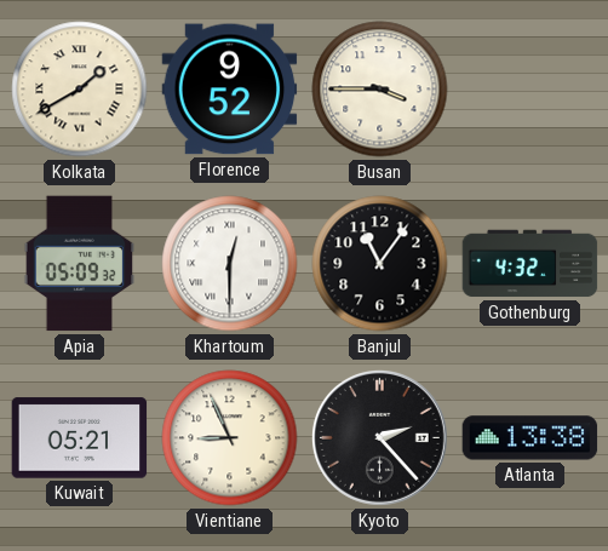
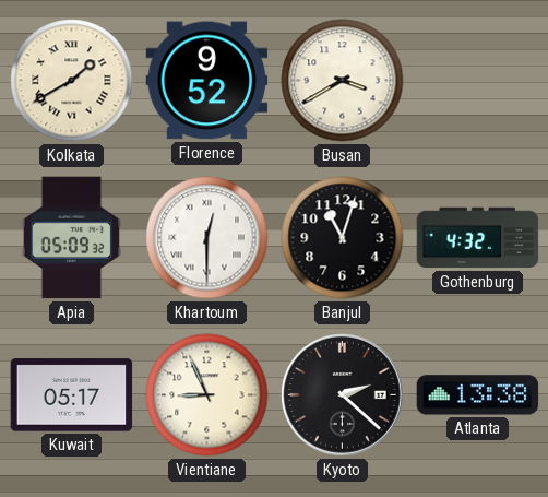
Busan: 3:45 -> 3:40
Banjul: 11:06 -> 11:03
Kuwait: 05:21 -> 05:17
Kyoto: 2:23 -> 2:22
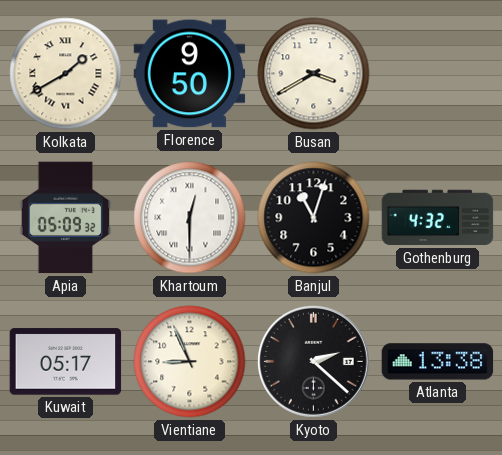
Florence: 9:52 -> 9:50
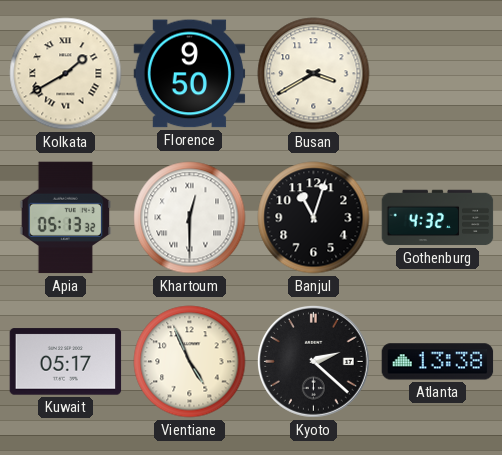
Apia: 05:09 -> 05:13
Vientiane: 8:56 -> 4:56
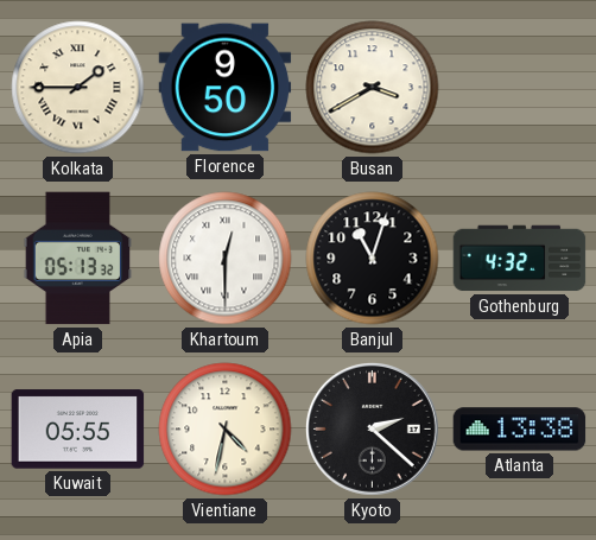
Kolkata: 1:40 -> 1:45
Kuwait: 05:17 -> 05:55
Vientiane: 4:56 -> 4:32
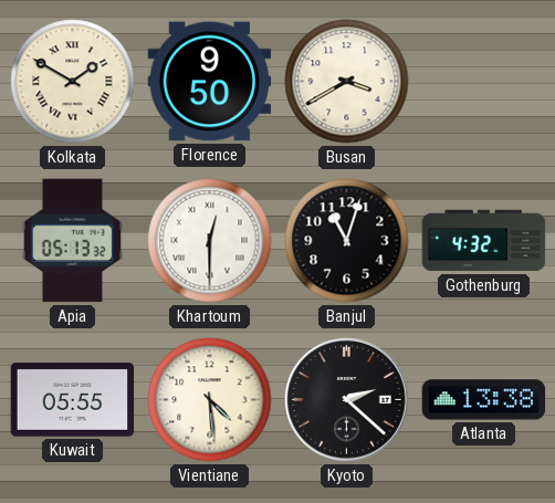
Kolkata: 1:45 -> 1:50
Vientiane: 4:32 -> 4:29
